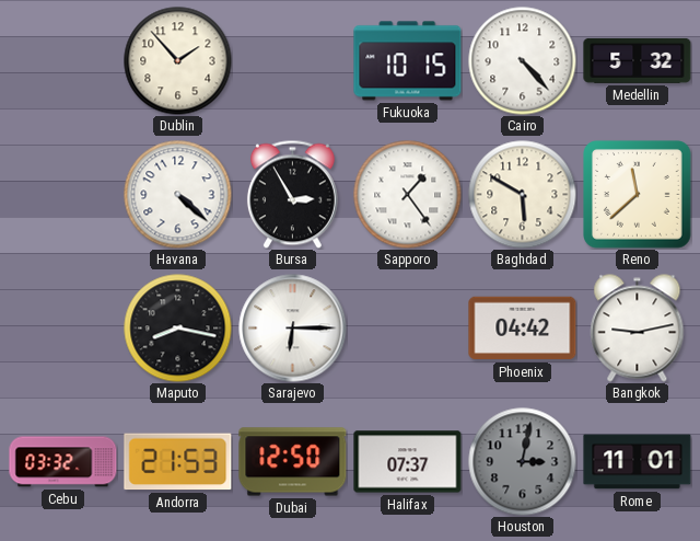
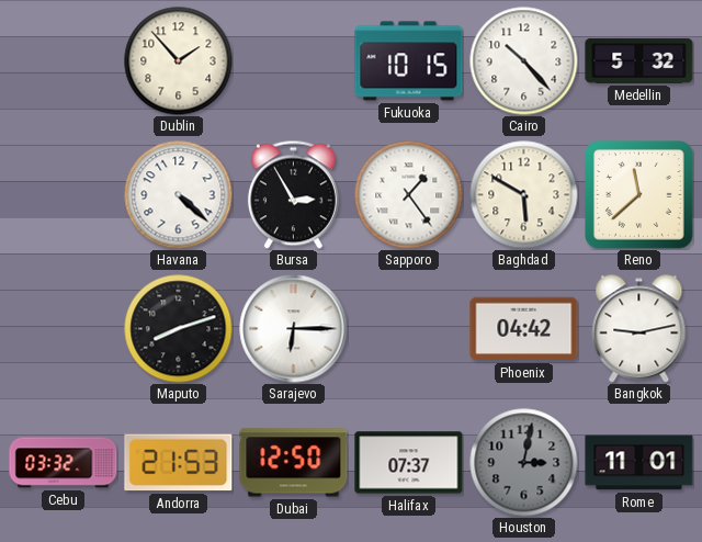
Cairo: 4:23 -> 10:23
Maputo: 8:17 -> 8:12
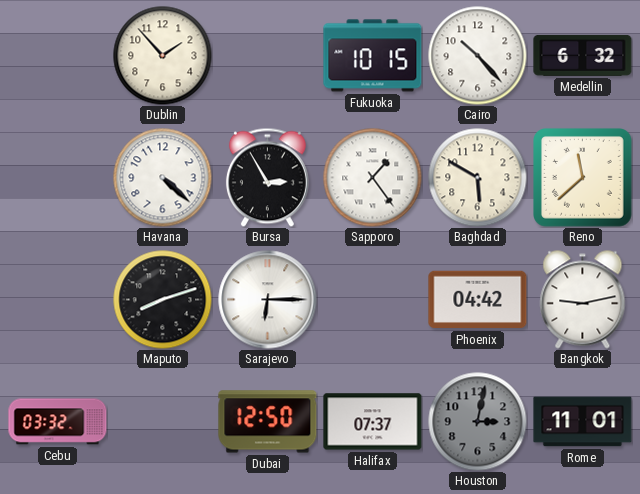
Medellin: 5:32 -> 6:32
Andorra: 21:53 -> none
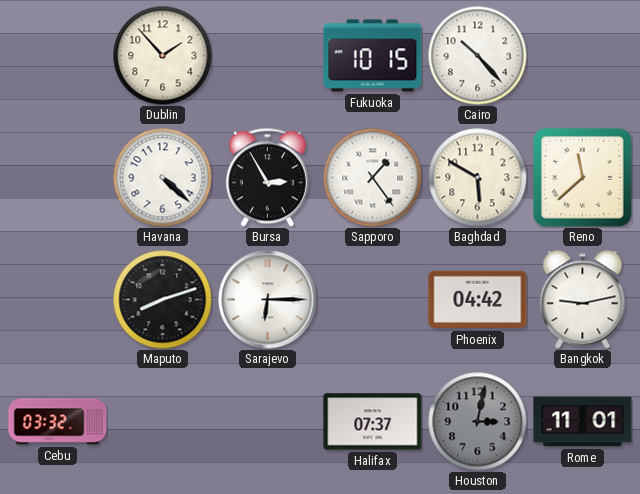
Medellin: 6:32 -> none
Dubai: 12:50 -> none
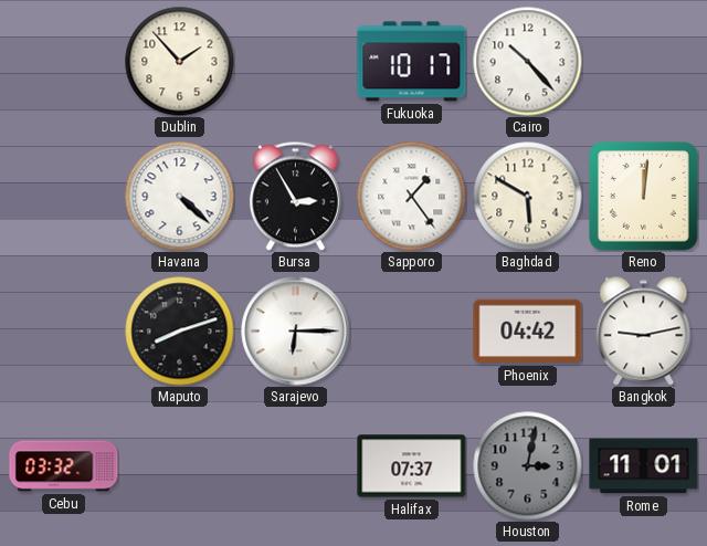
Fukuoka: 10:15 -> 10:17
Reno: 11:38 -> 12:01
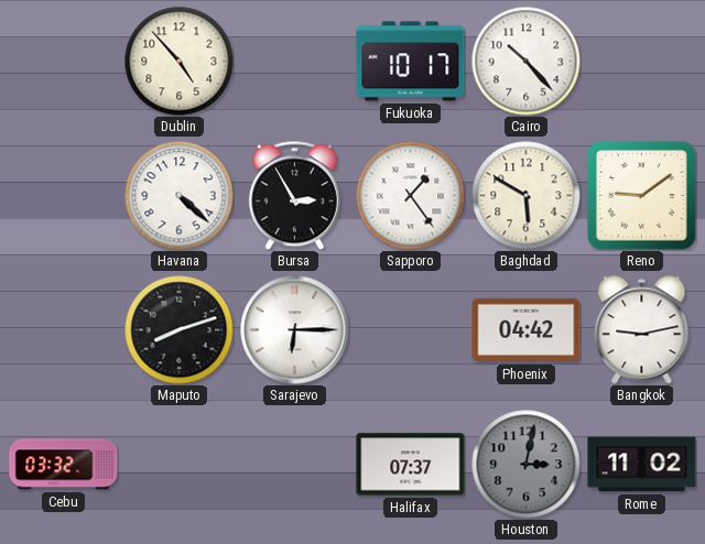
Dublin: 1:53 -> 4:53
Reno: 12:01 -> 9:09
Rome: 11:01 -> 11:02
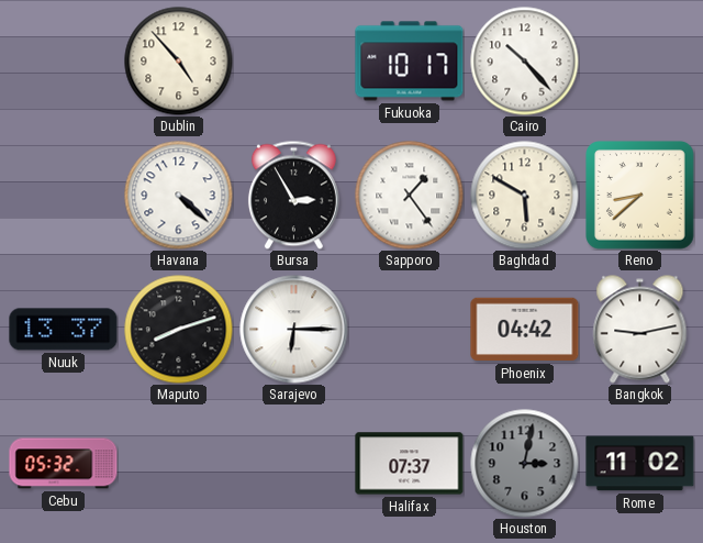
Reno: 9:09 -> 8:38
Nuuk: none -> 13:37
Cebu: 03:32 -> 05:32
